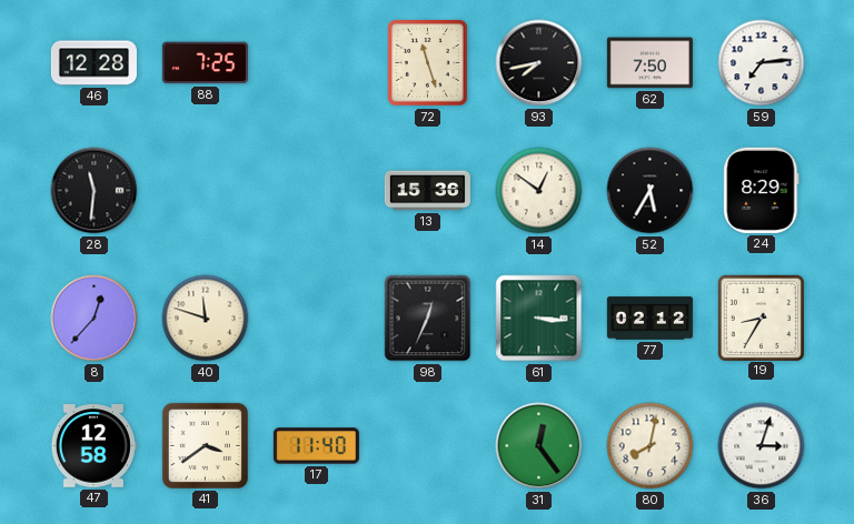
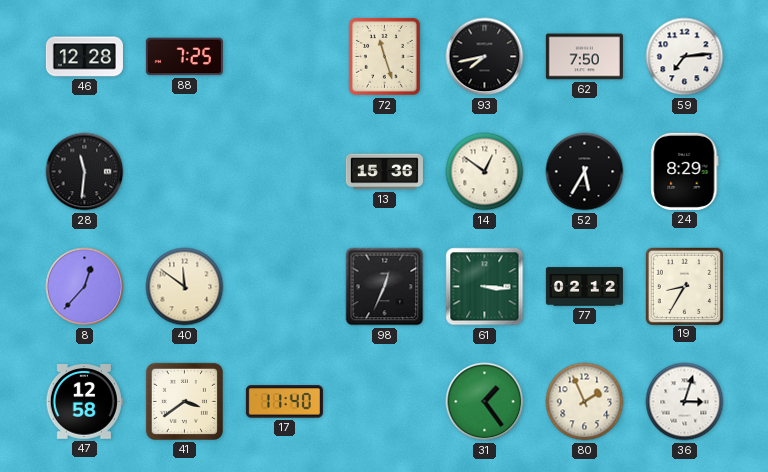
40: 11:48 -> 11:51
31: 12:24 -> 1:24
80: 8:02 -> 1:56
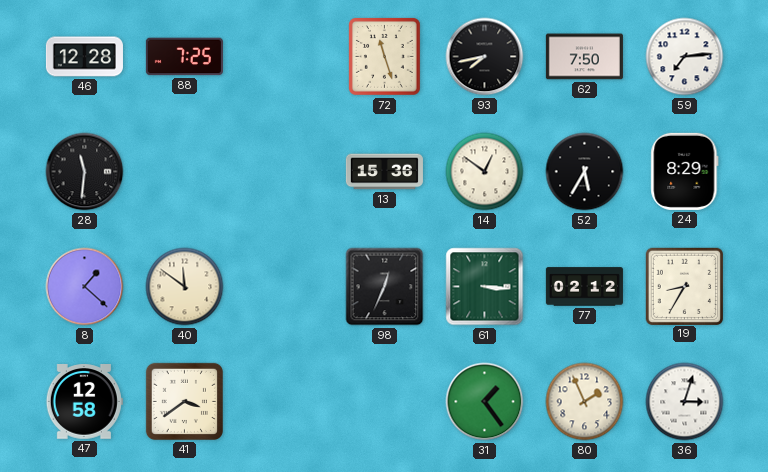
8: 12:37 -> 1:22
17: 11:40 -> none
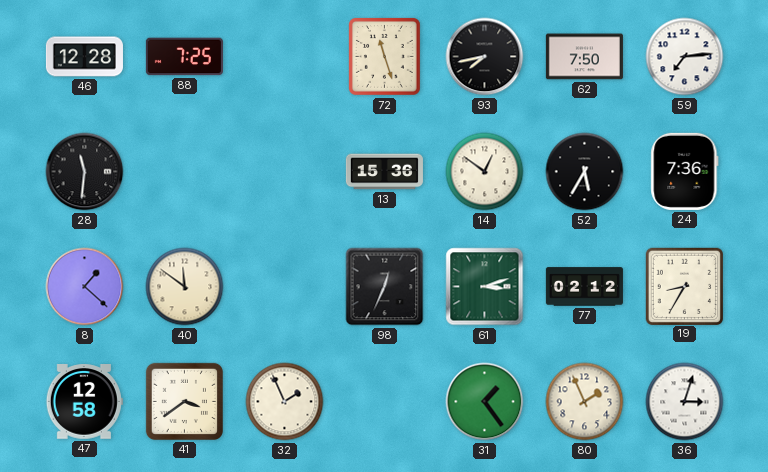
24: 8:29 -> 7:36
61: 3:16 -> 3:12
32: none -> 1:56
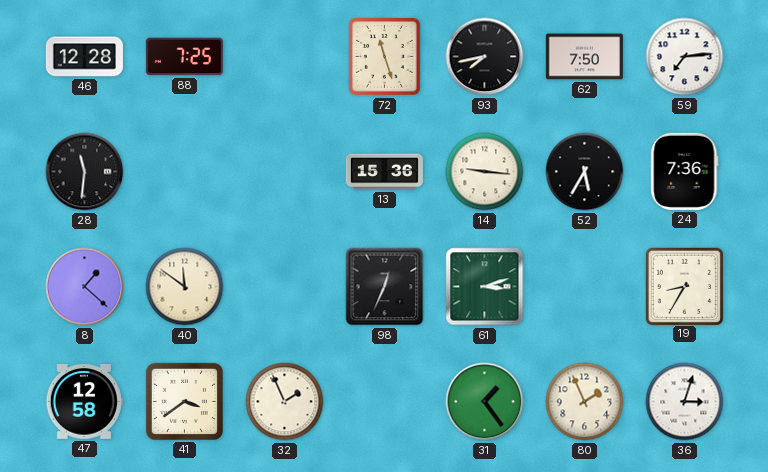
14: 12:51 -> 9:16
77: 02:12 -> none
